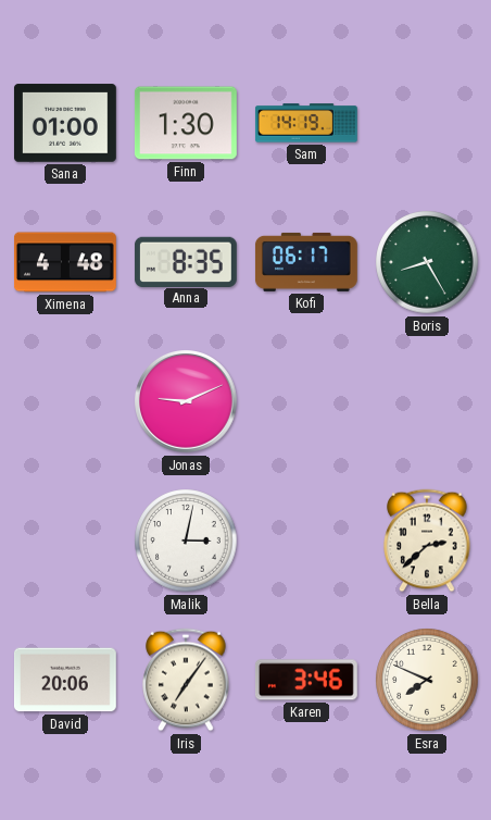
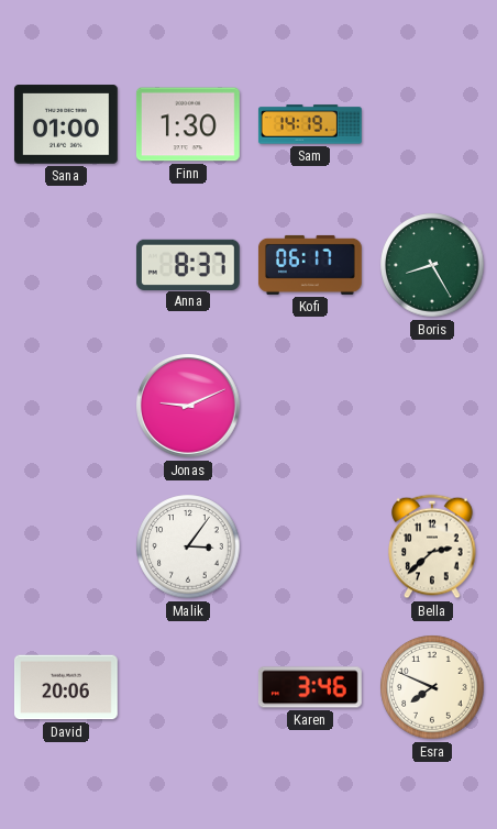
Ximena: 4:48 -> none
Anna: 8:35 -> 8:37
Malik: 3:02 -> 3:06
Iris: 7:06 -> none
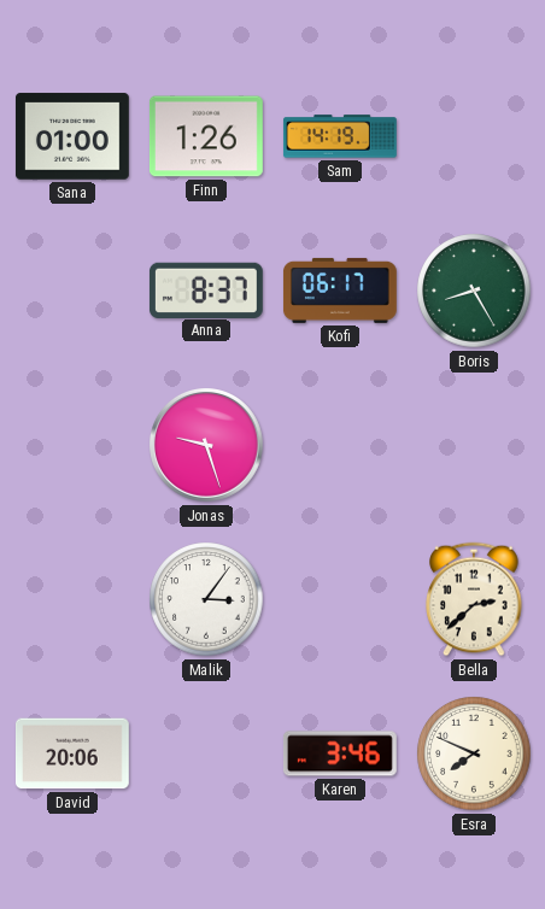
Finn: 1:30 -> 1:26
Jonas: 9:11 -> 9:27
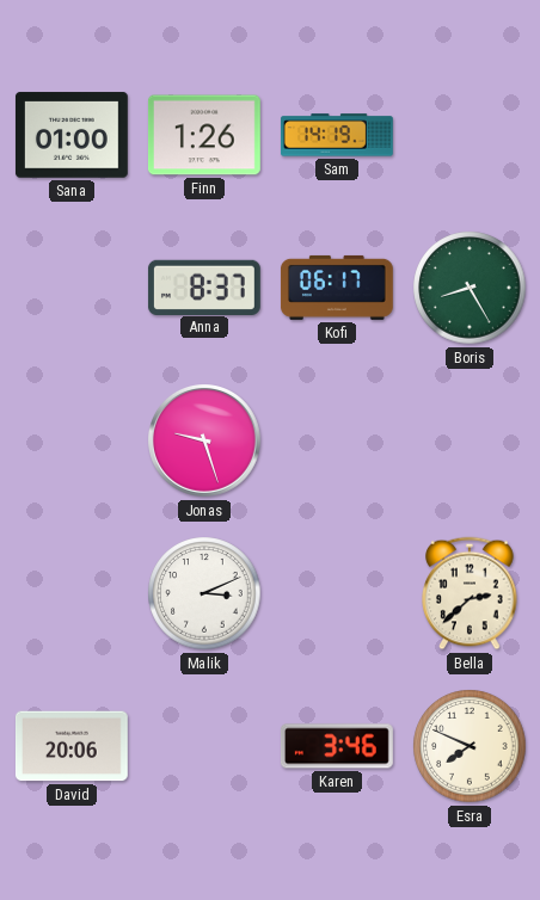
Malik: 3:06 -> 3:11
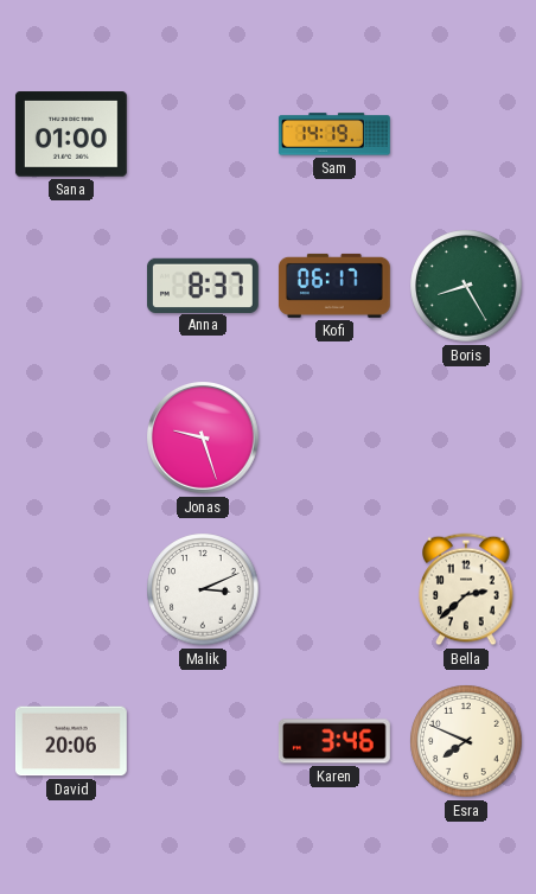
Finn: 1:26 -> none
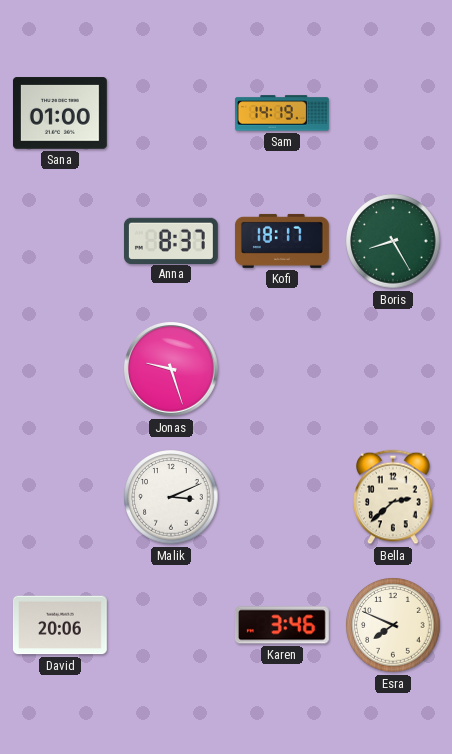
Kofi: 06:17 -> 18:17
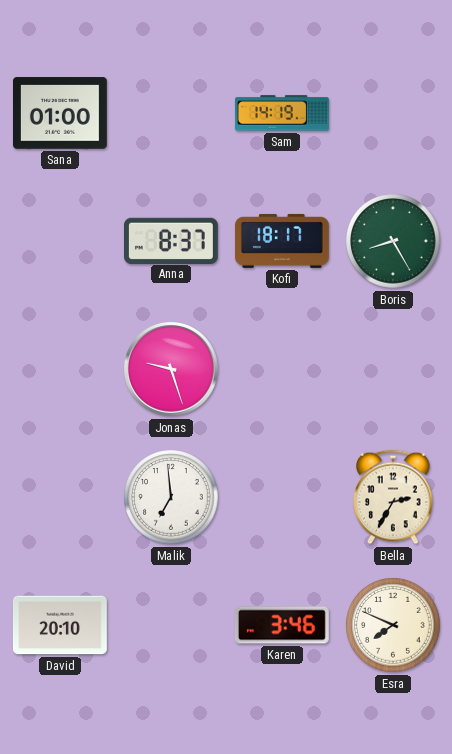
Malik: 3:11 -> 6:59
Bella: 2:38 -> 2:35
David: 20:06 -> 20:10
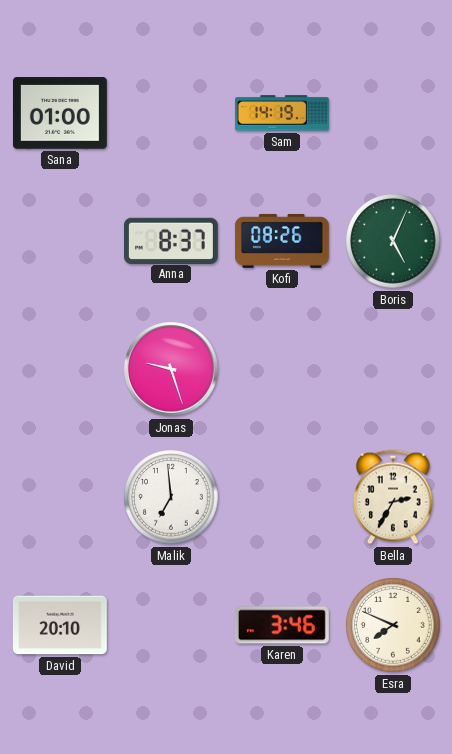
Kofi: 18:17 -> 08:26
Boris: 8:25 -> 5:04
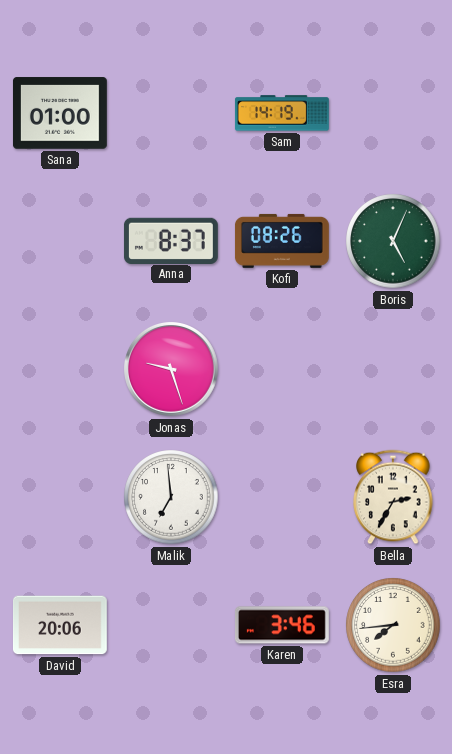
David: 20:10 -> 20:06
Esra: 7:49 -> 7:44
